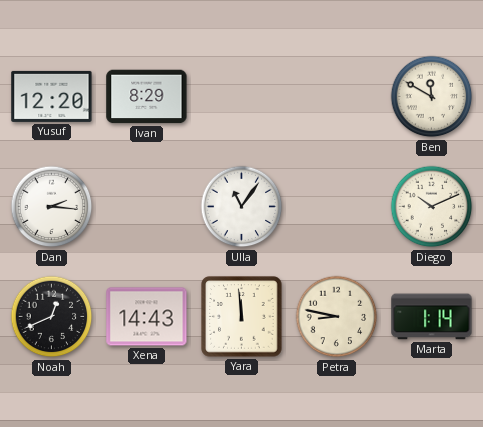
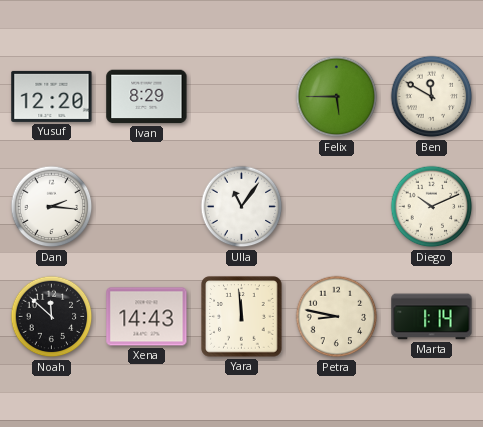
Felix: none -> 5:45
Noah: 12:41 -> 11:52
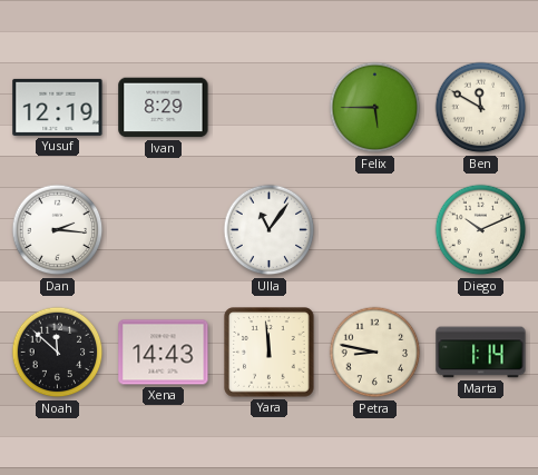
Yusuf: 12:20 -> 12:19
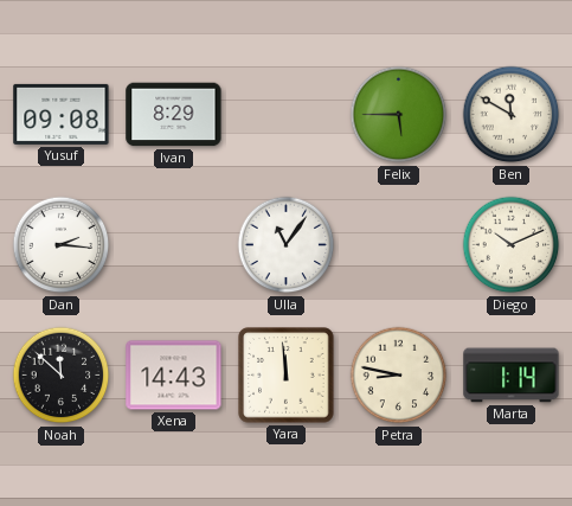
Yusuf: 12:19 -> 09:08
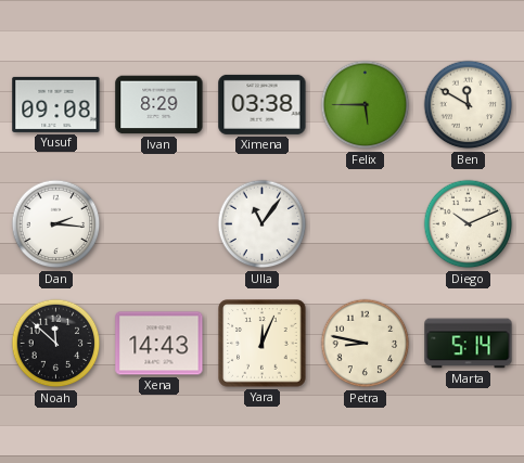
Ximena: none -> 03:38
Yara: 11:59 -> 12:04
Marta: 1:14 -> 5:14
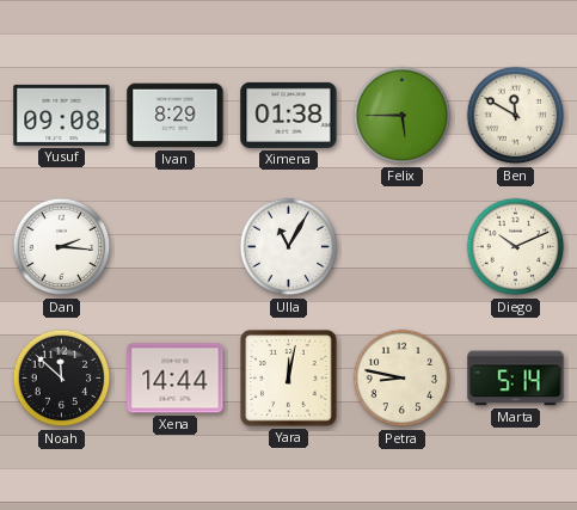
Ximena: 03:38 -> 01:38
Ulla: 11:06 -> 11:05
Xena: 14:43 -> 14:44
Yara: 12:04 -> 12:02
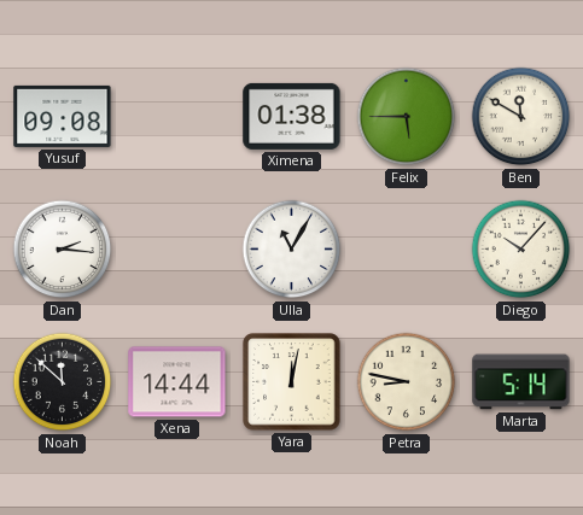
Ivan: 8:29 -> none
Diego: 10:11 -> 10:07
